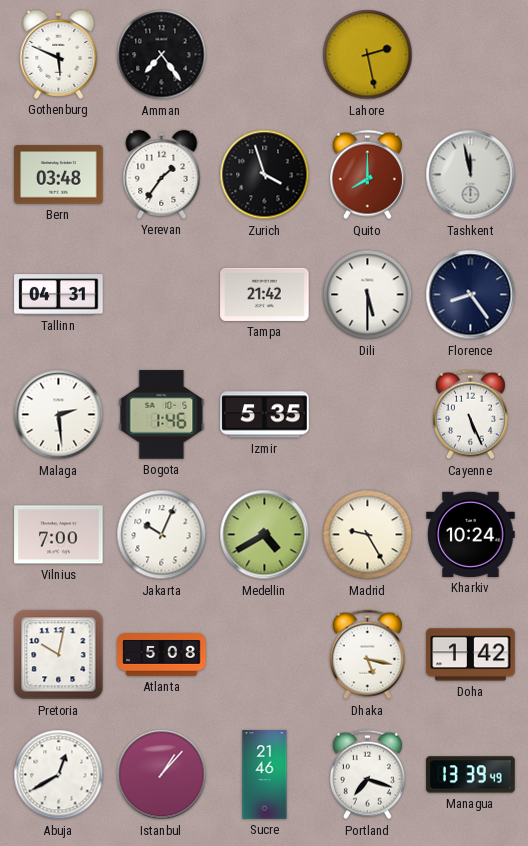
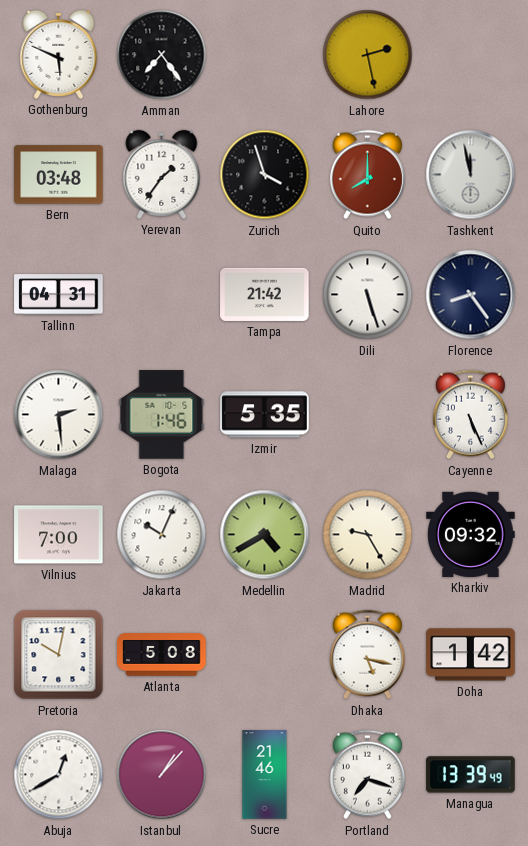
Dili: 5:30 -> 5:27
Kharkiv: 10:24 -> 09:32
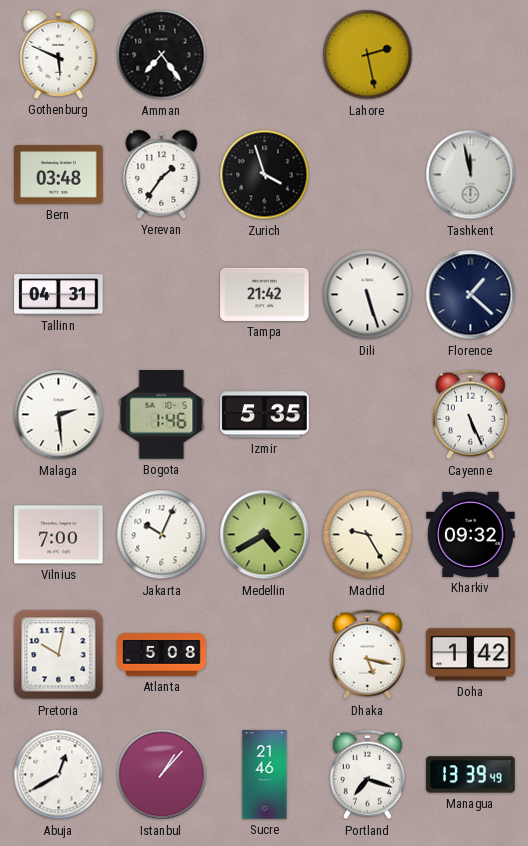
Quito: 8:00 -> none
Florence: 8:24 -> 1:22
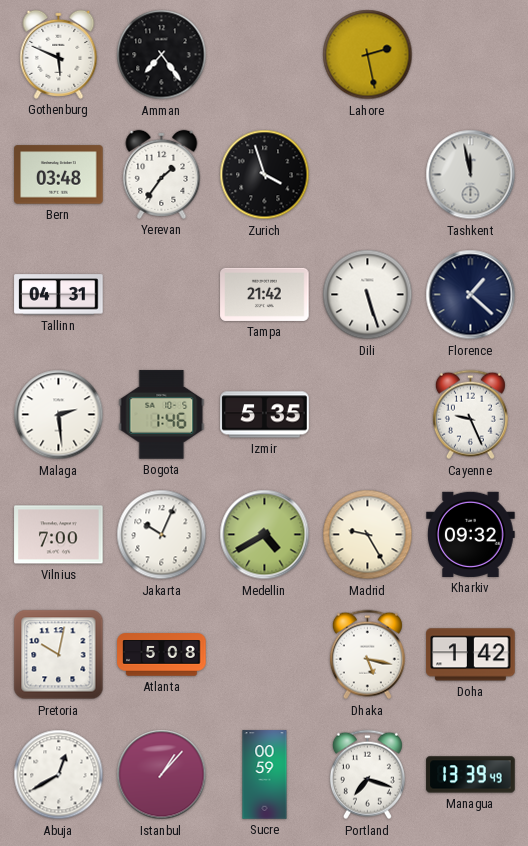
Cayenne: 5:26 -> 9:26
Sucre: 21:46 -> 00:59
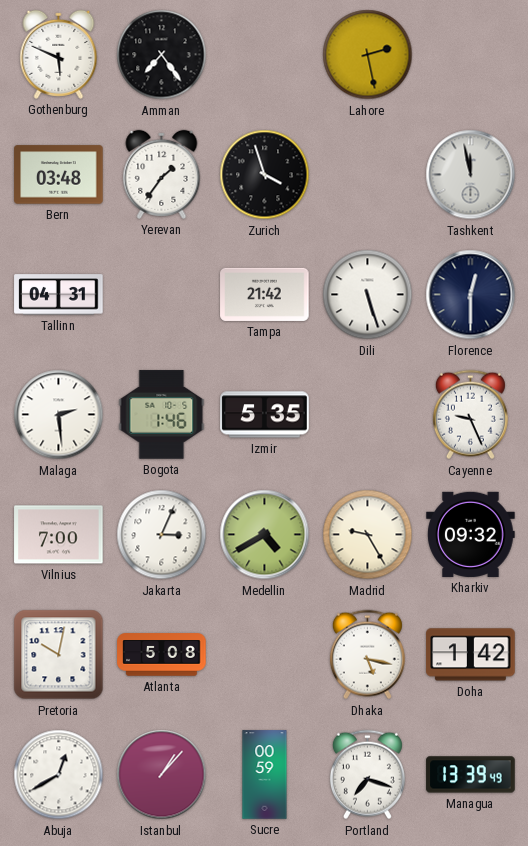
Florence: 1:22 -> 12:30
Jakarta: 10:04 -> 3:04
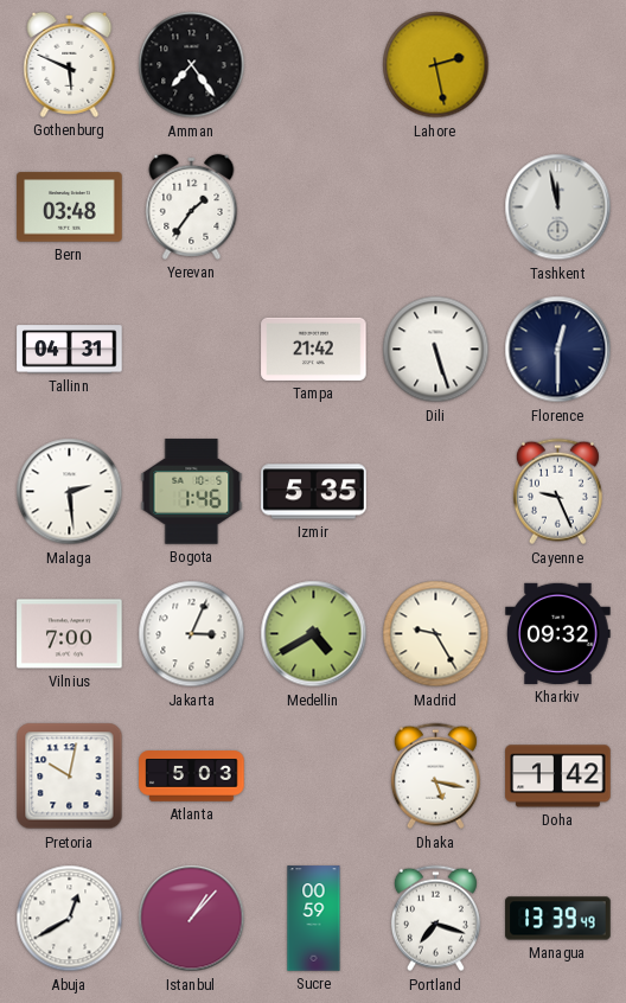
Zurich: 3:57 -> none
Atlanta: 5:08 -> 5:03
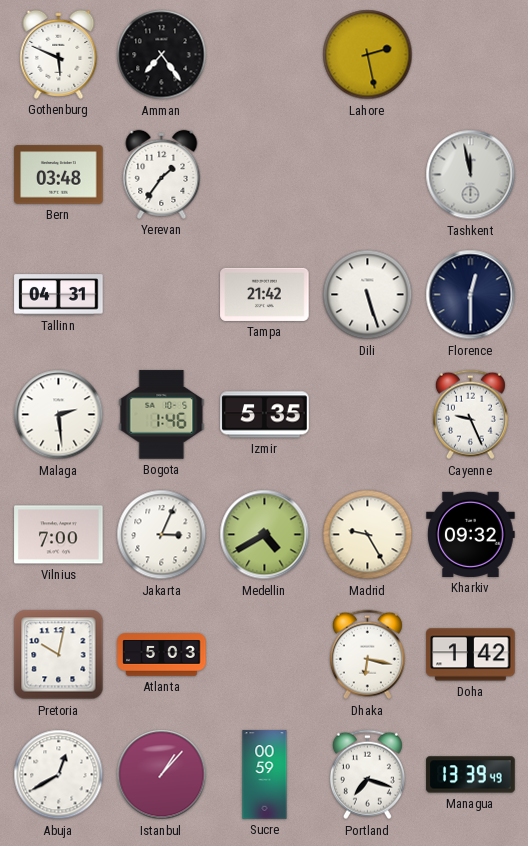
Dhaka: 5:17 -> 6:17
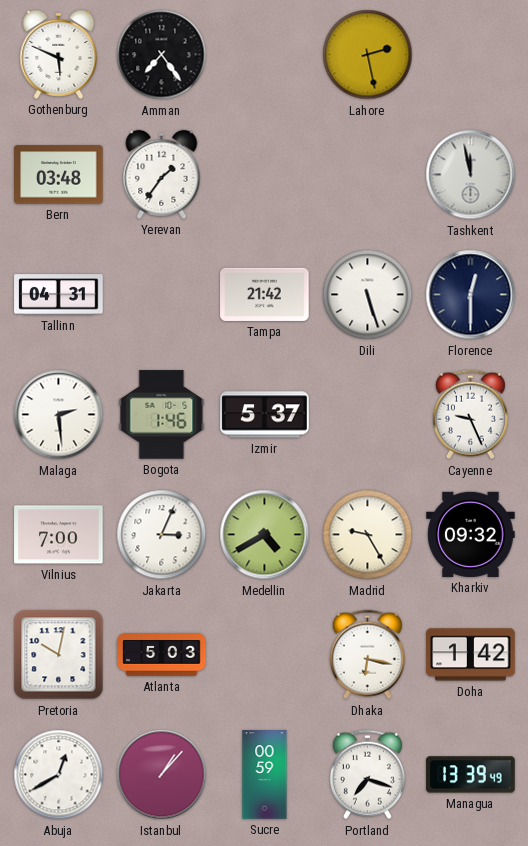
Izmir: 5:35 -> 5:37
